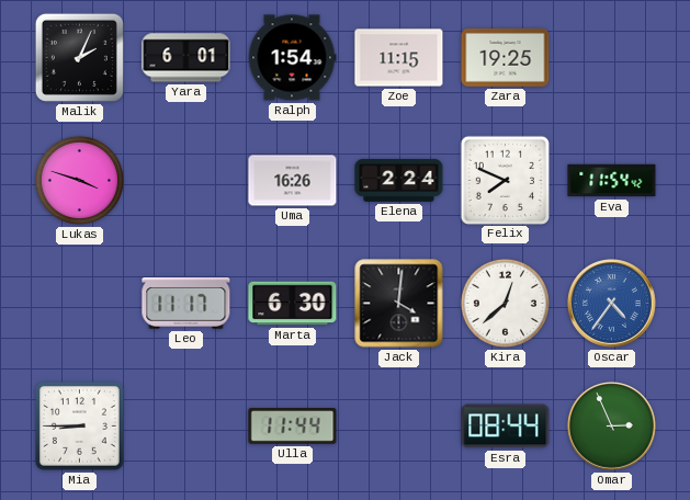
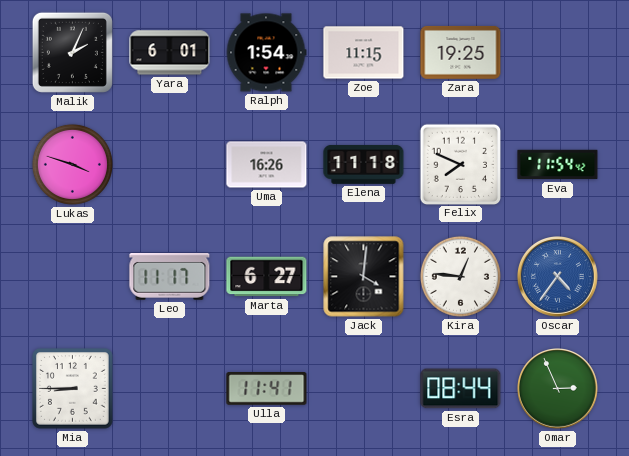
Elena: 2:24 -> 11:18
Marta: 6:30 -> 6:27
Kira: 12:38 -> 12:46
Ulla: 11:44 -> 11:41
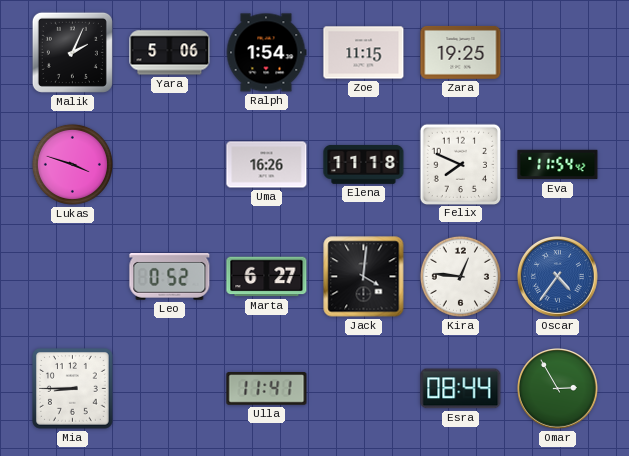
Yara: 6:01 -> 5:06
Leo: 11:17 -> 0:52
Omar: 2:56 -> 2:55
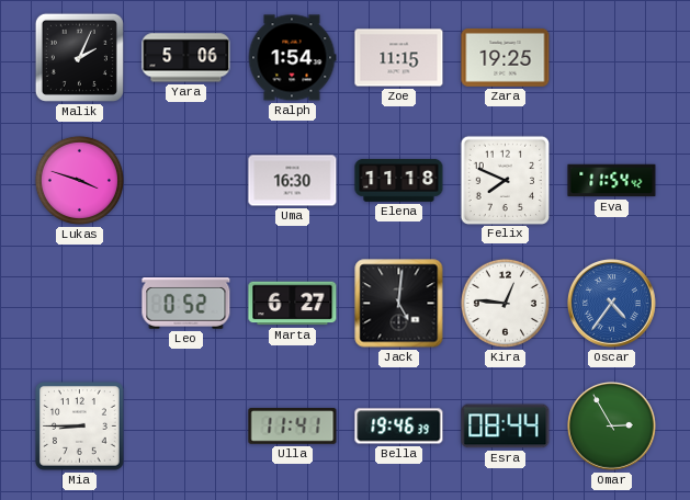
Uma: 16:26 -> 16:30
Jack: 4:01 -> 5:01
Bella: none -> 19:46
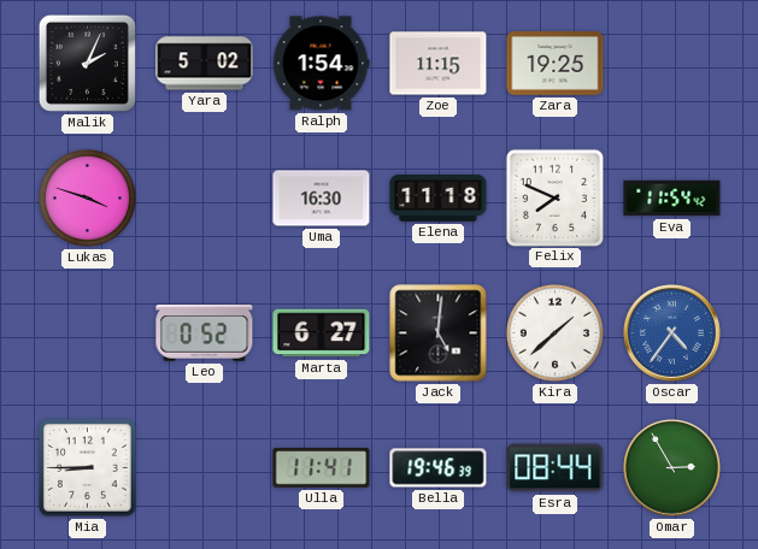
Yara: 5:06 -> 5:02
Kira: 12:46 -> 1:38
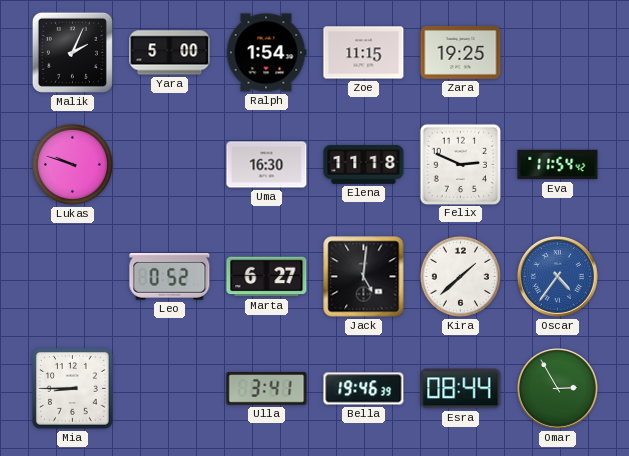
Yara: 5:02 -> 5:00
Lukas: 3:48 -> 9:48
Felix: 7:49 -> 2:49
Ulla: 11:41 -> 3:41
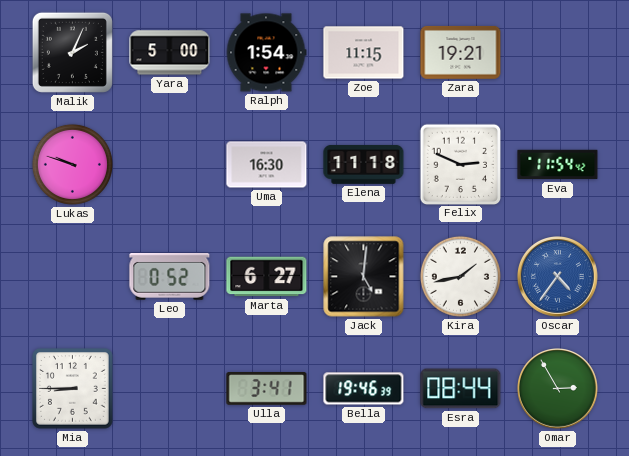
Zara: 19:25 -> 19:21
Kira: 1:38 -> 1:43
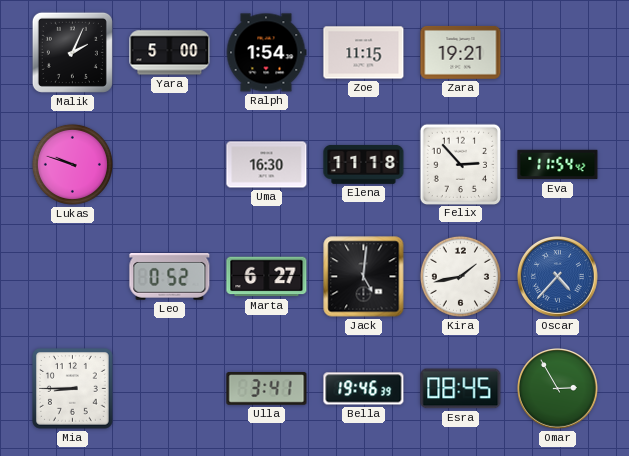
Felix: 2:49 -> 2:53
Oscar: 4:36 -> 4:37
Esra: 08:44 -> 08:45
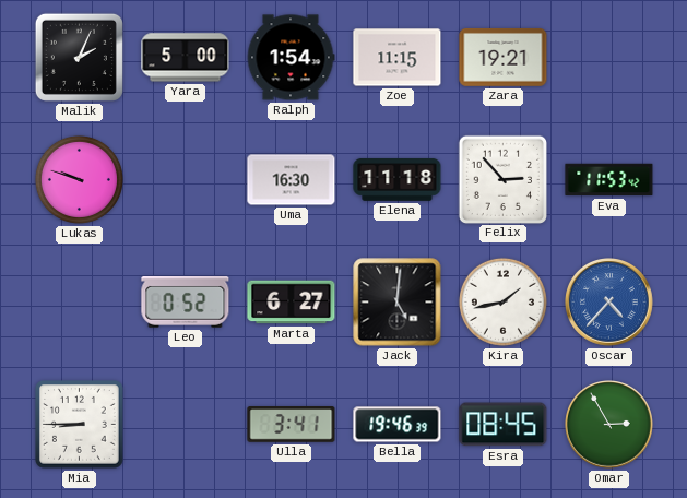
Eva: 11:54 -> 11:53
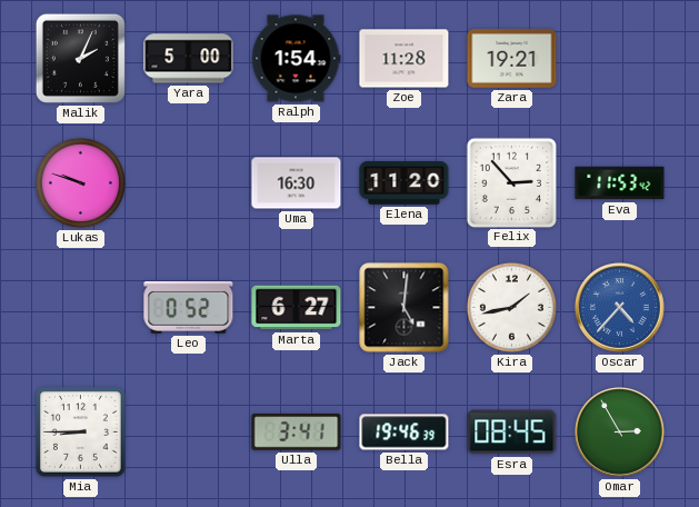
Zoe: 11:15 -> 11:28
Elena: 11:18 -> 11:20
